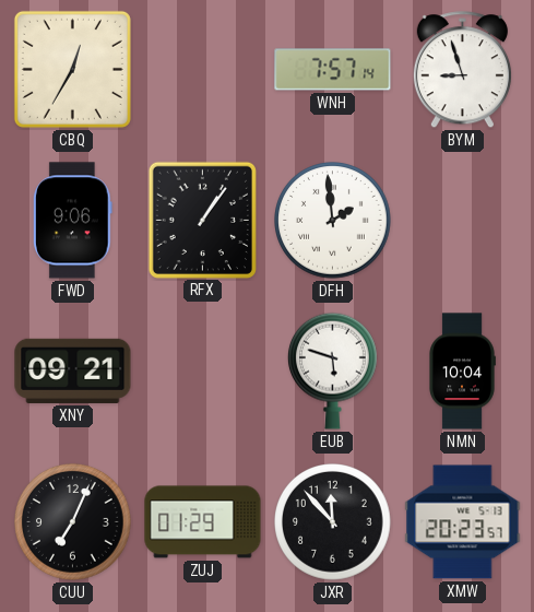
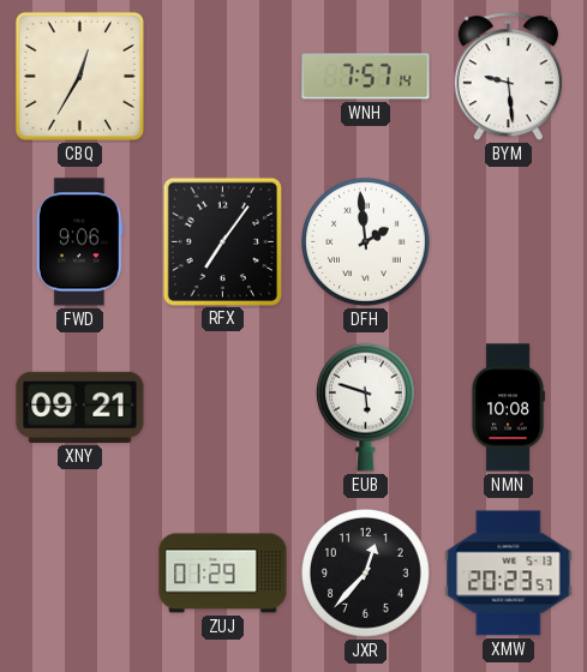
BYM: 8:57 -> 9:29
RFX: 1:06 -> 7:06
NMN: 10:04 -> 10:08
CUU: 7:04 -> none
JXR: 11:53 -> 12:37
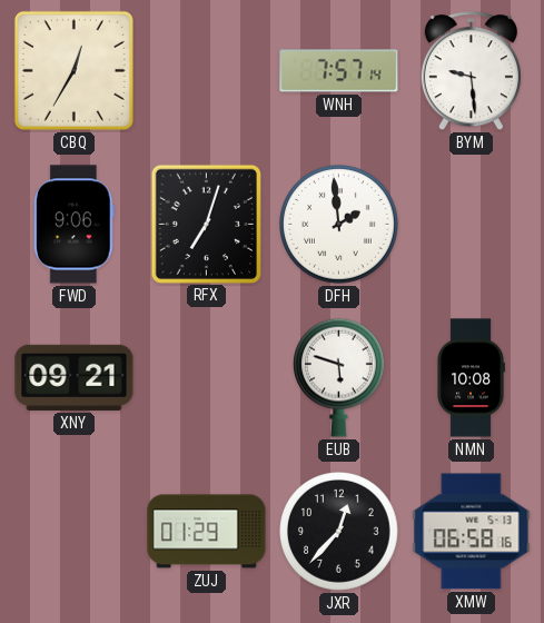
RFX: 7:06 -> 7:03
XMW: 20:23 -> 06:58
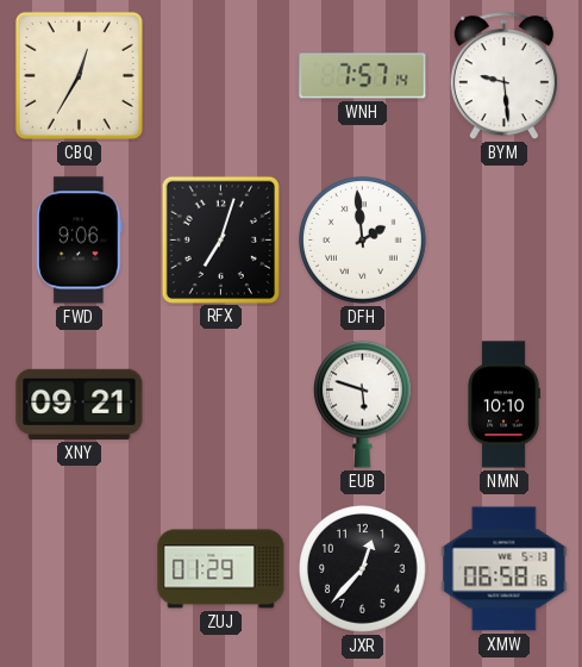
NMN: 10:08 -> 10:10
